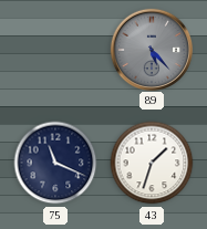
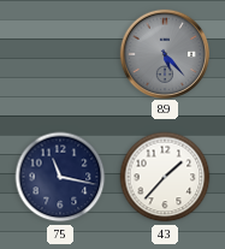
75: 11:19 -> 11:17
43: 1:33 -> 1:37
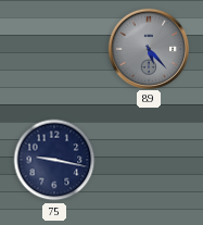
75: 11:17 -> 9:17
43: 1:37 -> none
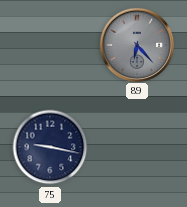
89: 5:23 -> 6:23
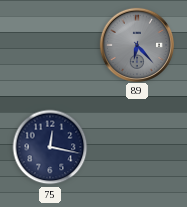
75: 9:17 -> 12:17
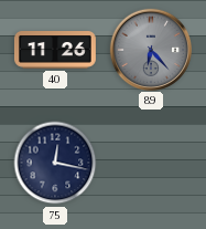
40: none -> 11:26
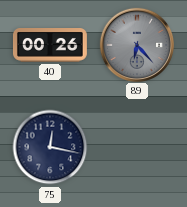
40: 11:26 -> 00:26
